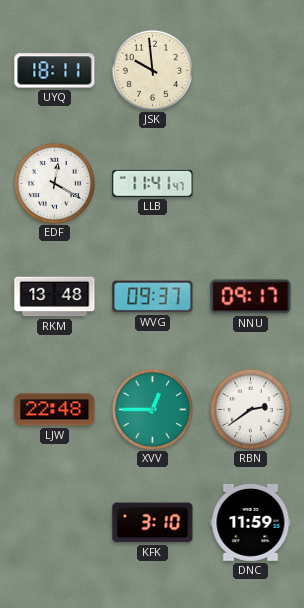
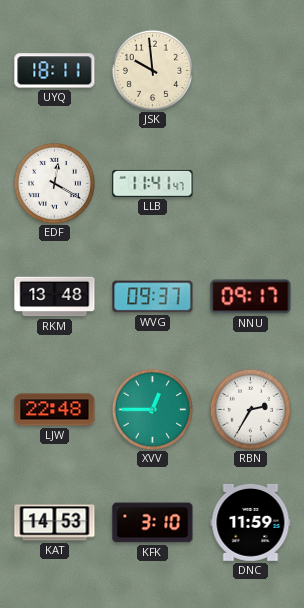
RBN: 2:39 -> 2:35
KAT: none -> 14:53
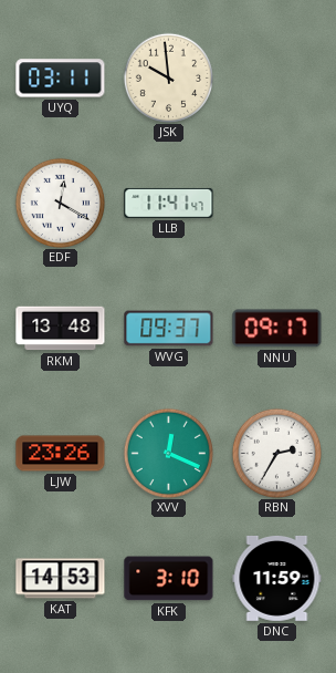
UYQ: 18:11 -> 03:11
LJW: 22:48 -> 23:26
XVV: 12:45 -> 12:19
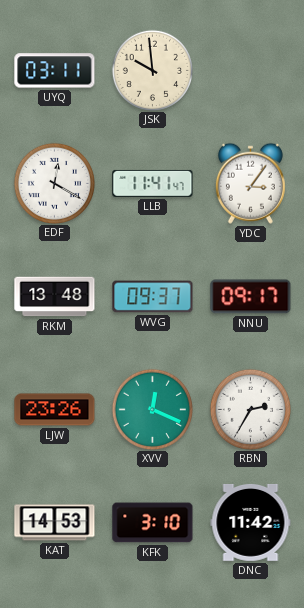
YDC: none -> 3:06
DNC: 11:59 -> 11:42
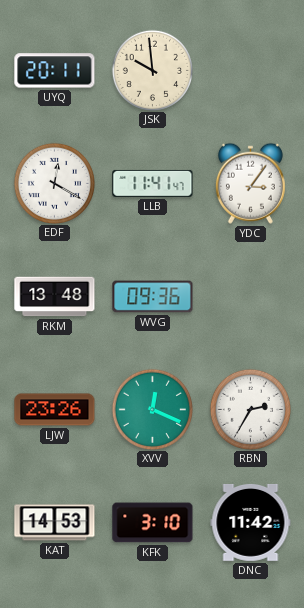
UYQ: 03:11 -> 20:11
WVG: 09:37 -> 09:36
NNU: 09:17 -> none
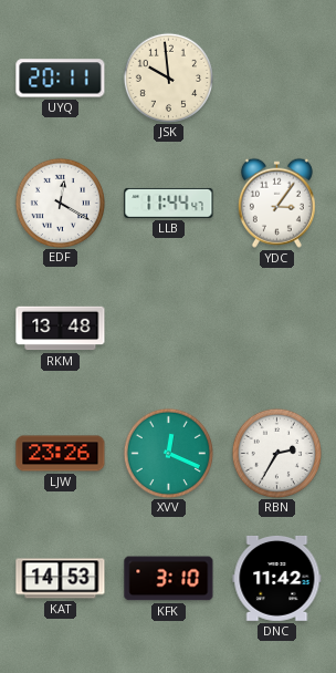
LLB: 11:41 -> 11:44
WVG: 09:36 -> none
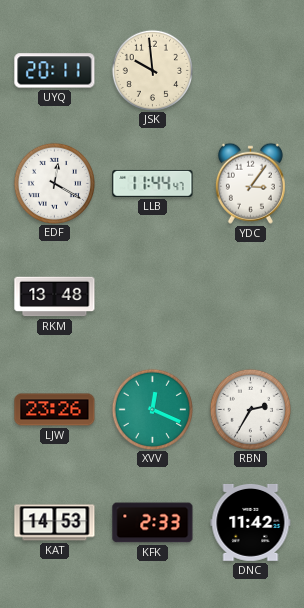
KFK: 3:10 -> 2:33
